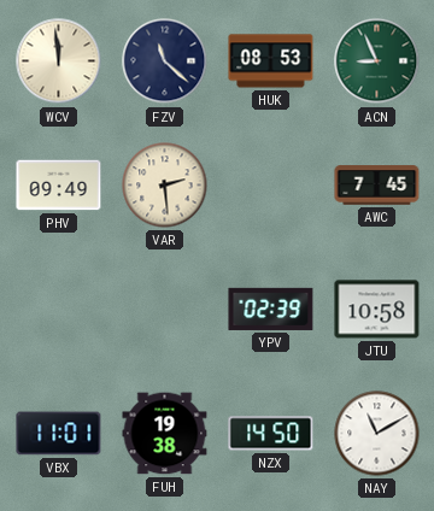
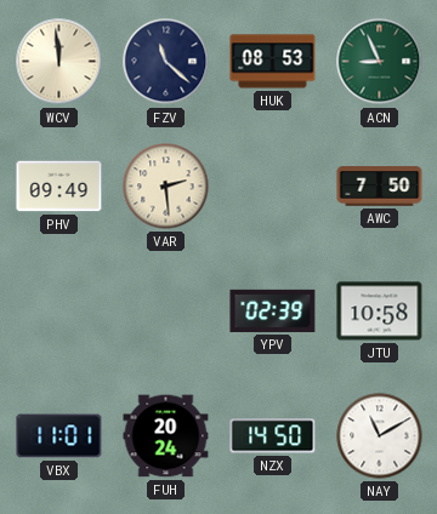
AWC: 7:45 -> 7:50
FUH: 19:38 -> 20:24
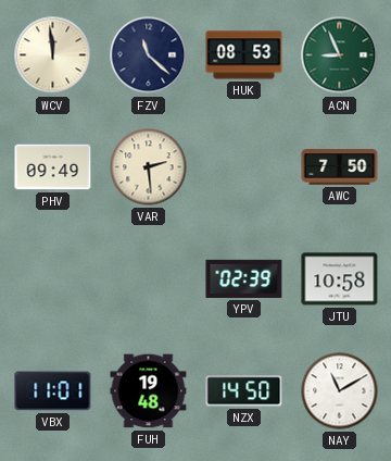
FUH: 20:24 -> 19:48
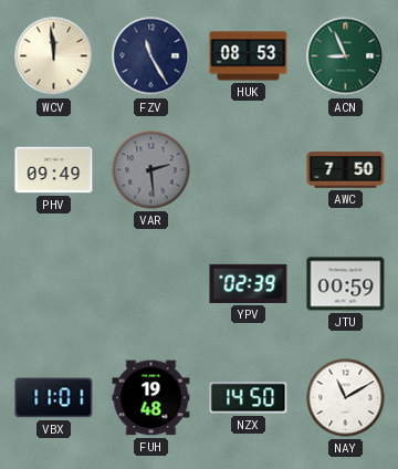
FZV: 11:22 -> 11:25
VAR dial: cream -> grey
JTU: 10:58 -> 00:59
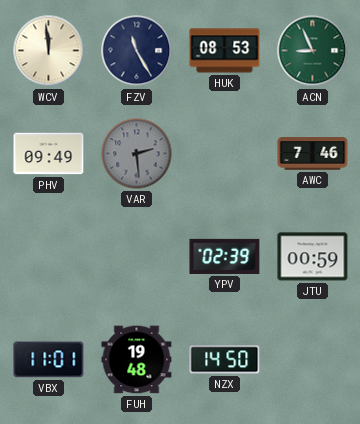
AWC: 7:50 -> 7:46
NAY: 11:10 -> none
